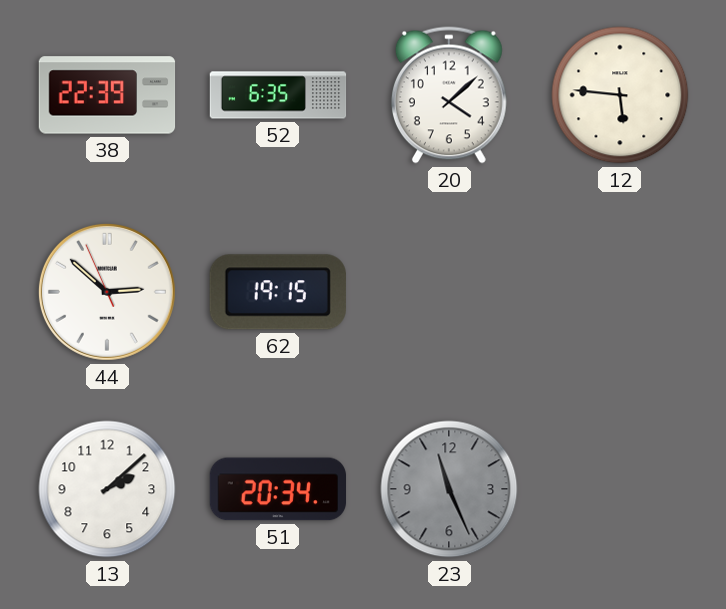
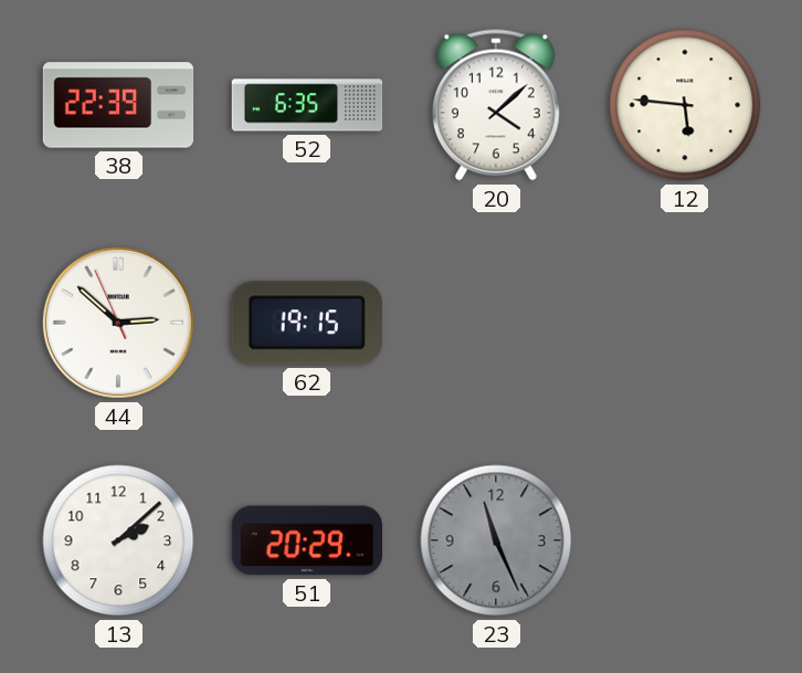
51: 20:34 -> 20:29
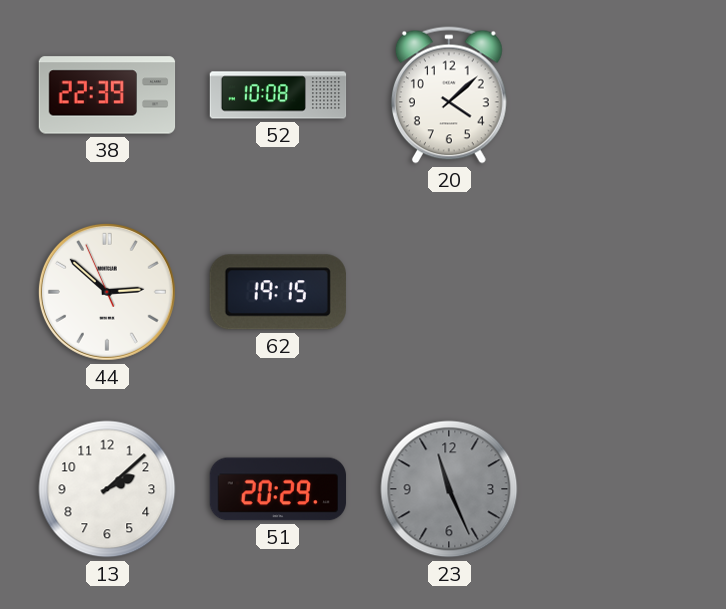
52: 6:35 -> 10:08
12: 5:46 -> none
